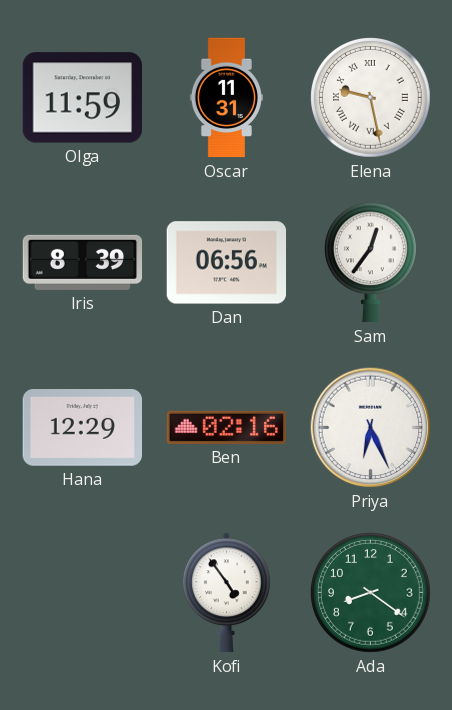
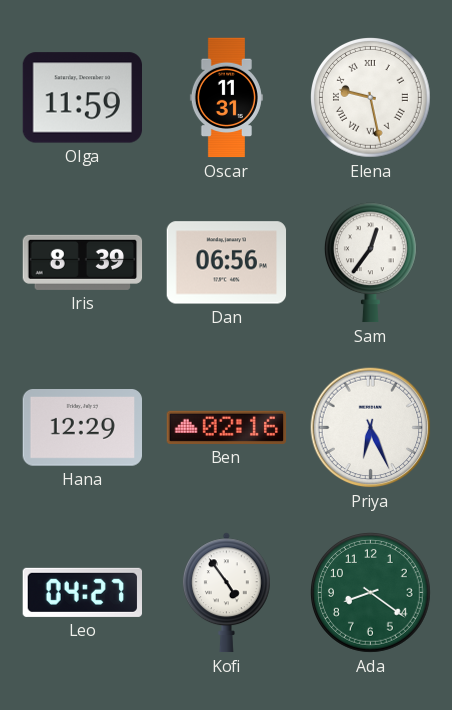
Leo: none -> 04:27
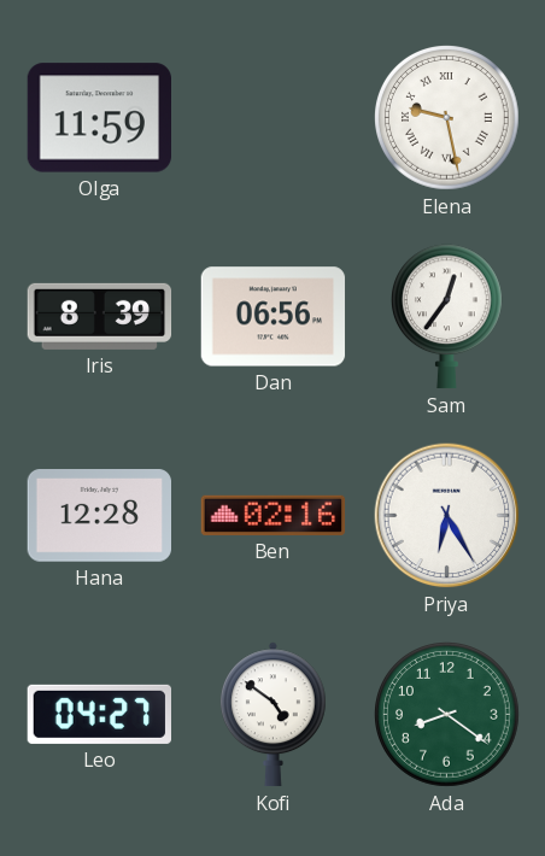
Oscar: 11:31 -> none
Hana: 12:29 -> 12:28
Priya: 6:26 -> 6:25
Kofi: 4:54 -> 4:51
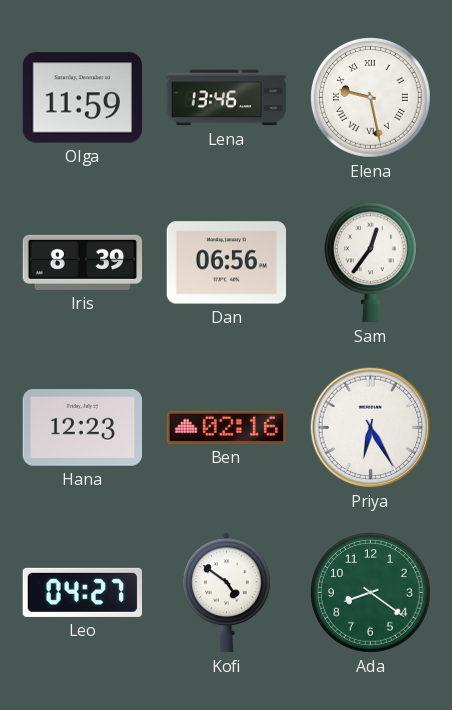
Lena: none -> 13:46
Hana: 12:28 -> 12:23
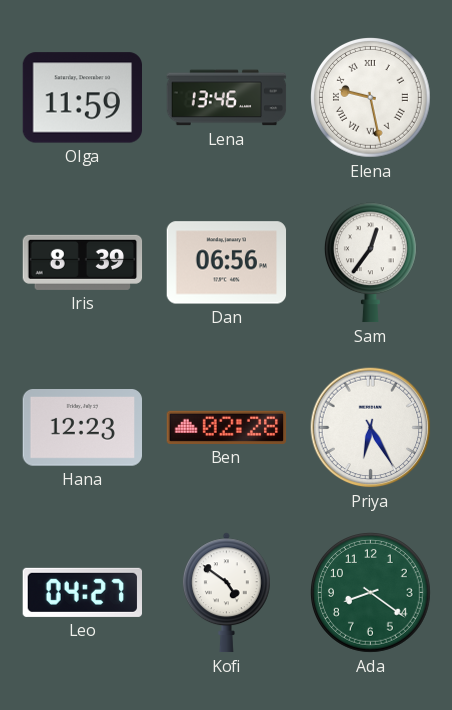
Ben: 02:16 -> 02:28
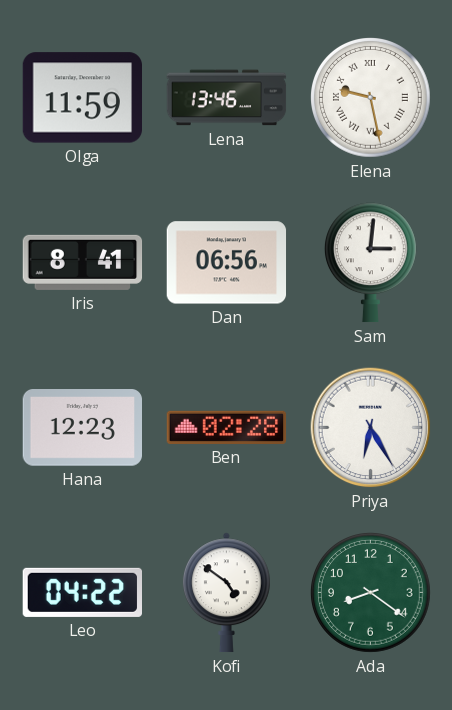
Iris: 8:39 -> 8:41
Sam: 12:36 -> 3:01
Leo: 04:27 -> 04:22
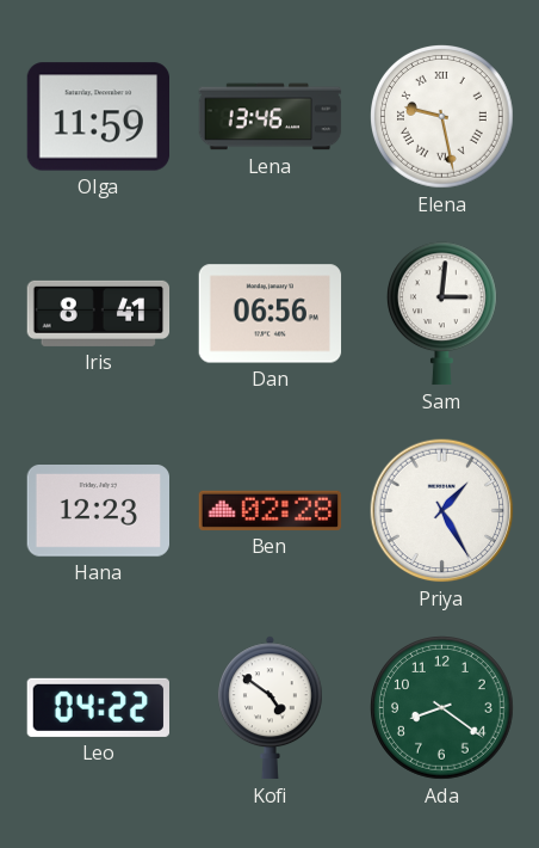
Priya: 6:25 -> 1:25
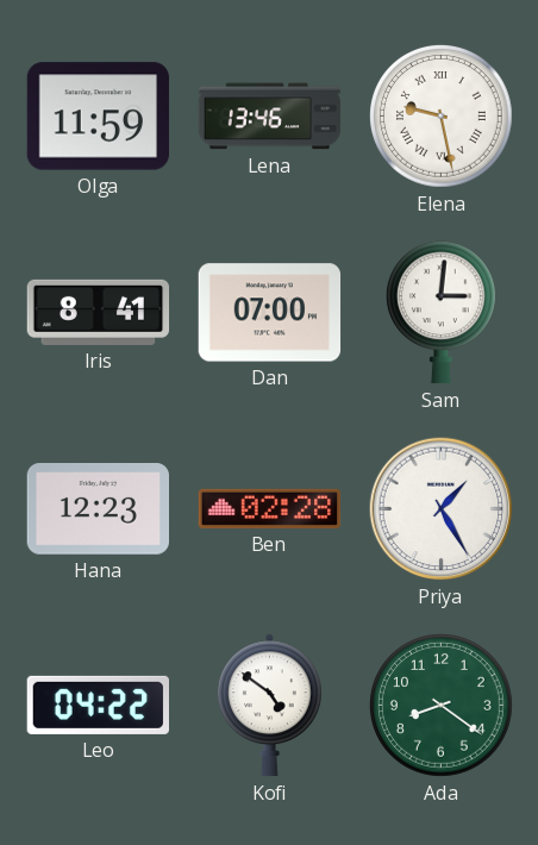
Dan: 06:56 -> 07:00
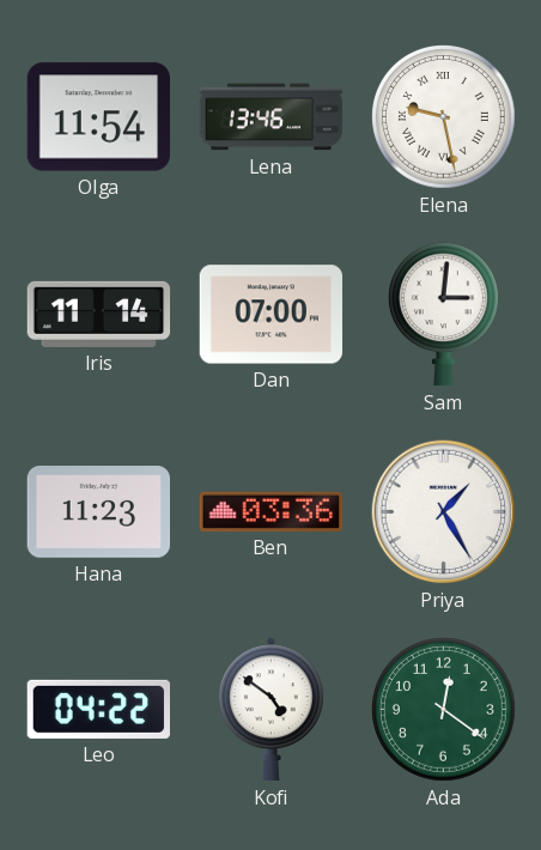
Olga: 11:59 -> 11:54
Iris: 8:41 -> 11:14
Hana: 12:23 -> 11:23
Ben: 02:28 -> 03:36
Ada: 8:21 -> 12:21
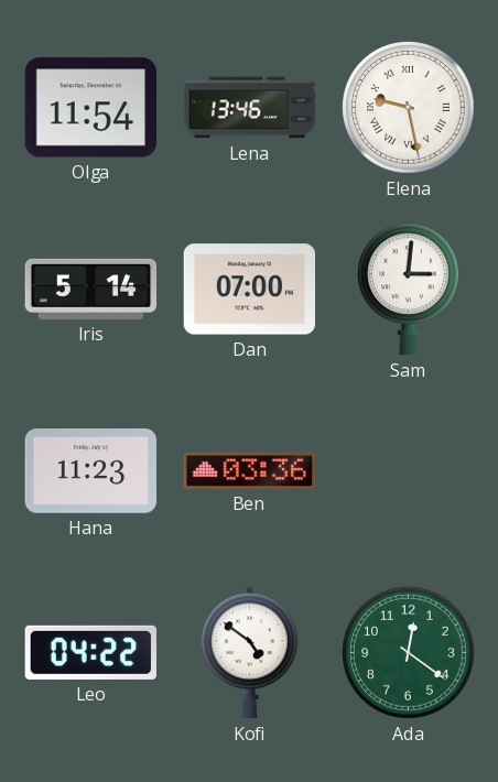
Iris: 11:14 -> 5:14
Priya: 1:25 -> none
